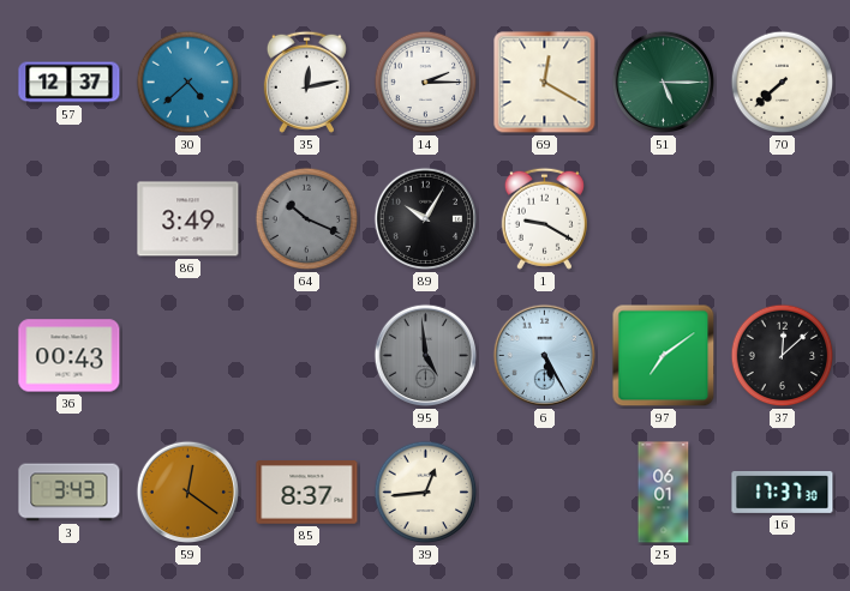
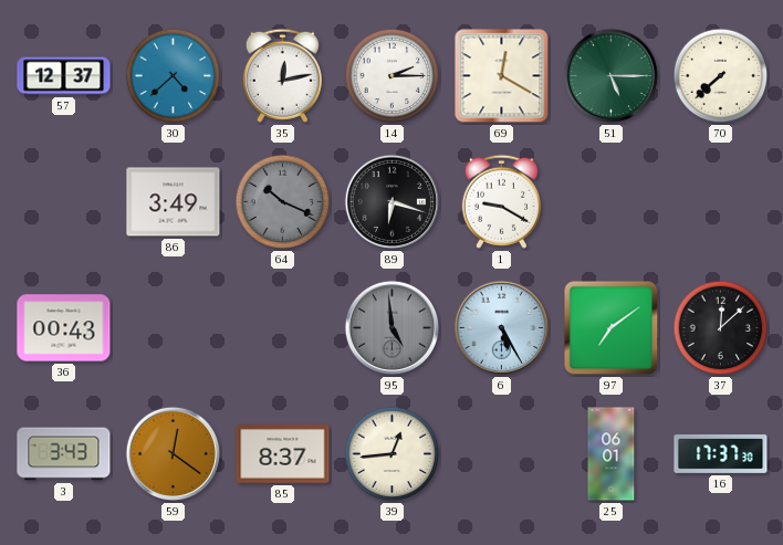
89: 10:05 -> 6:18
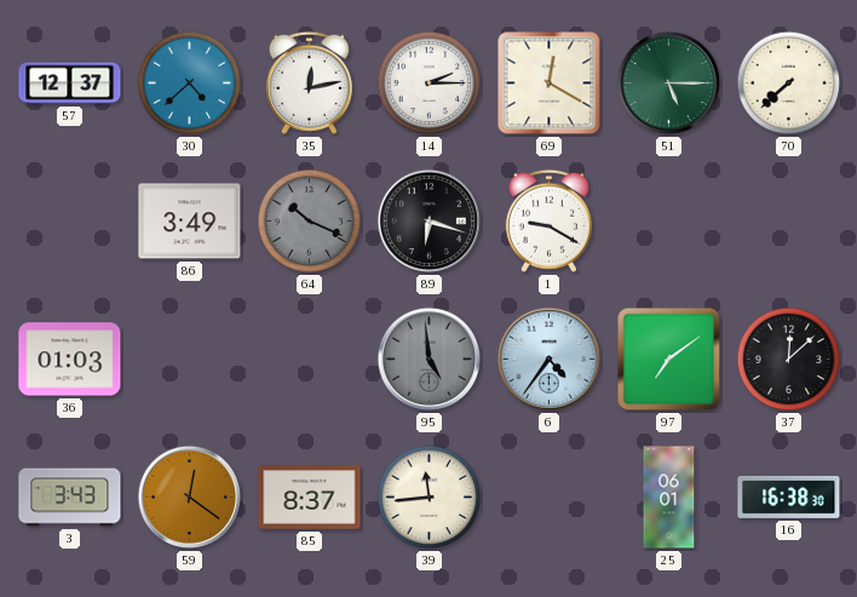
36: 00:43 -> 01:03
6: 5:25 -> 4:36
39: 12:44 -> 11:44
16: 17:37 -> 16:38
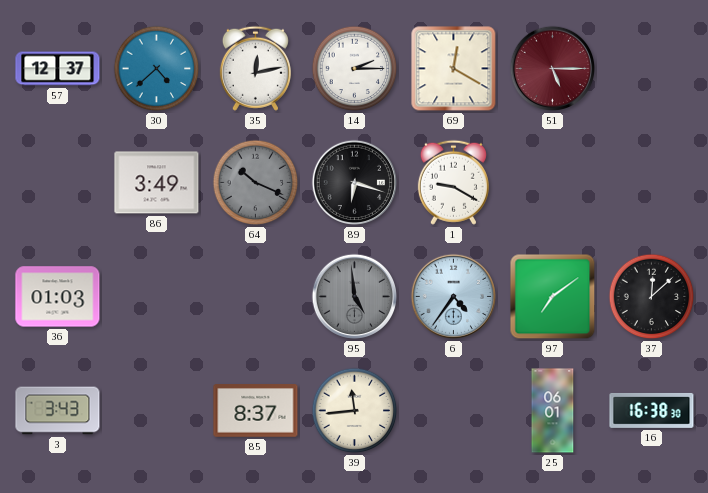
51 dial: green -> burgundy
70: 7:38 -> none
59: 12:21 -> none
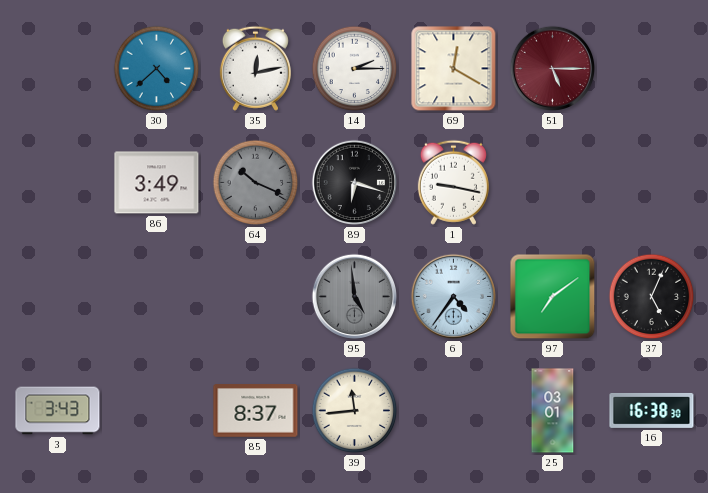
57: 12:37 -> none
1: 9:20 -> 9:17
36: 01:03 -> none
37: 12:08 -> 5:04
25: 06:01 -> 03:01
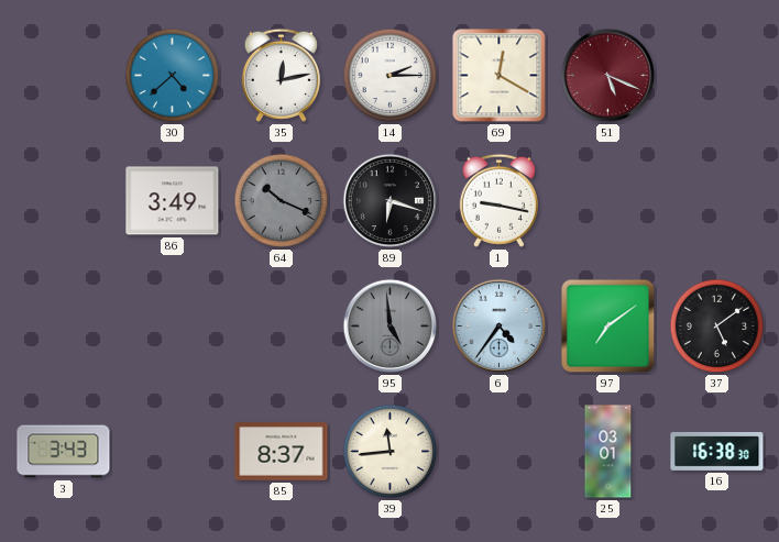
51: 5:15 -> 5:19
37: 5:04 -> 5:09
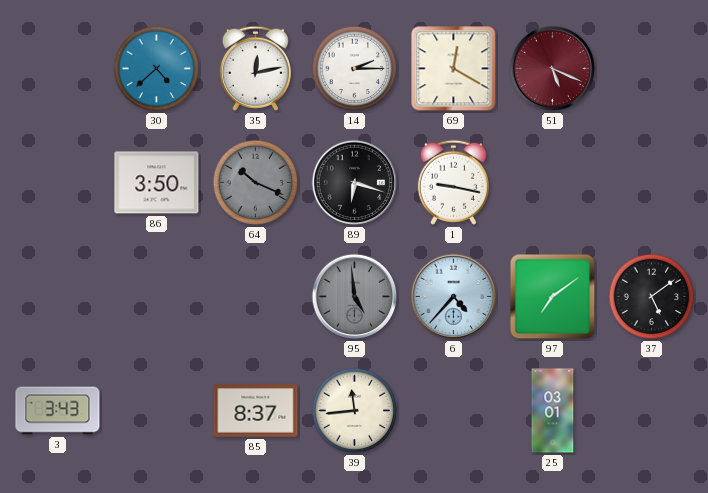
86: 3:49 -> 3:50
6: 4:36 -> 4:37
16: 16:38 -> none
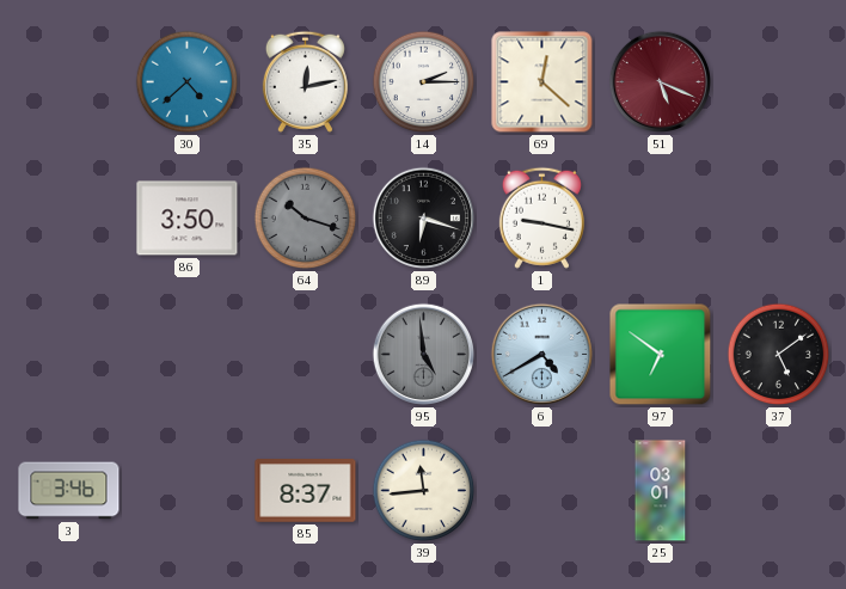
69: 12:20 -> 12:22
64: 10:19 -> 10:18
6: 4:37 -> 4:40
97: 7:09 -> 6:51
3: 3:43 -> 3:46
